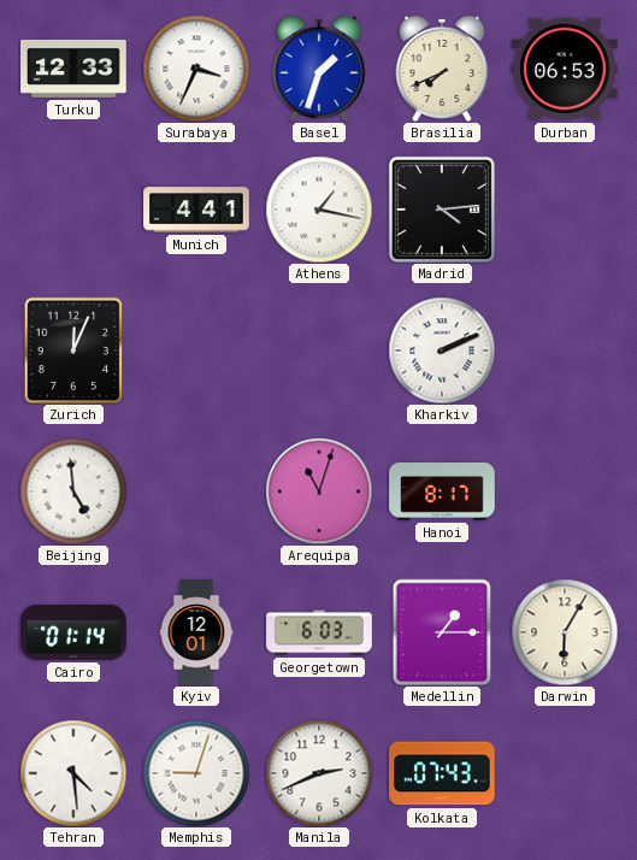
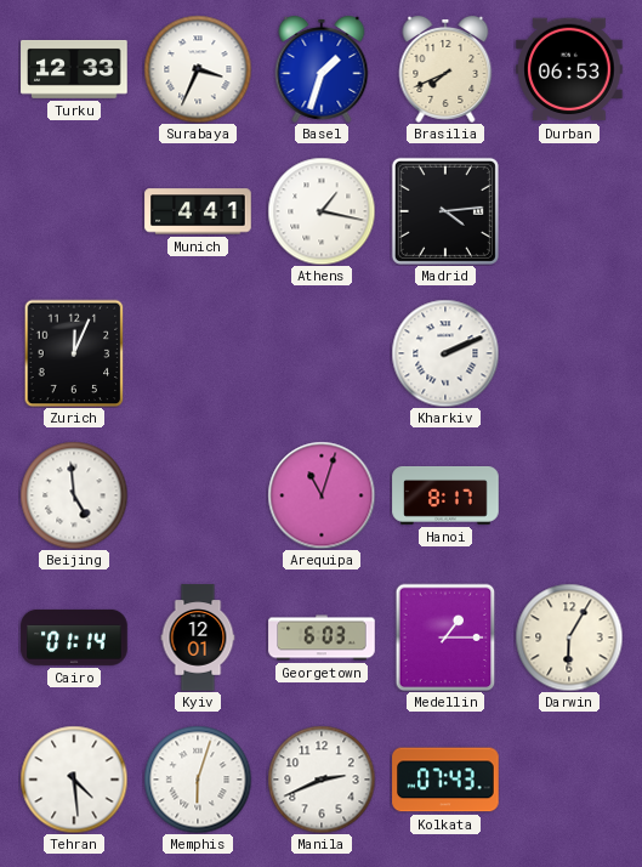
Memphis: 9:03 -> 6:03
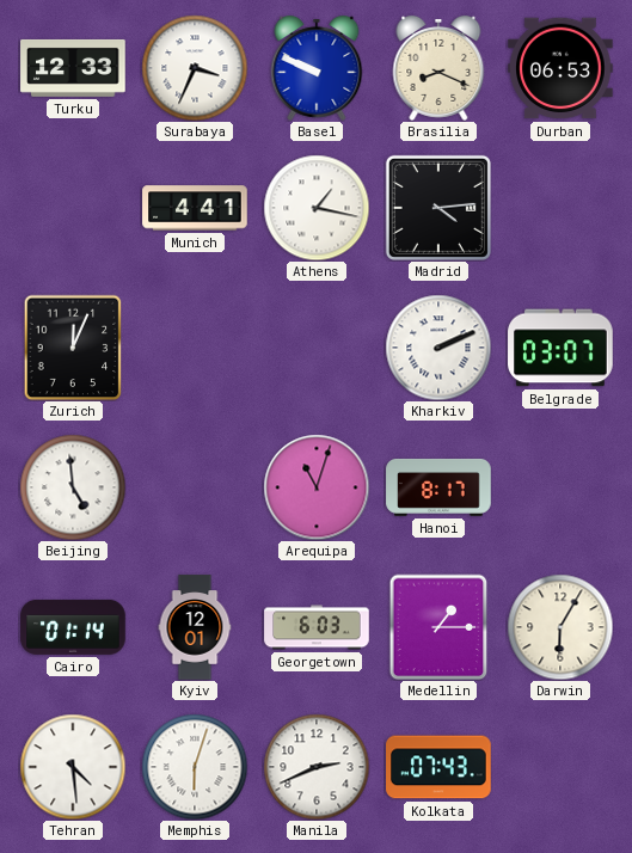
Basel: 1:33 -> 9:49
Brasilia: 7:41 -> 8:19
Belgrade: none -> 03:07
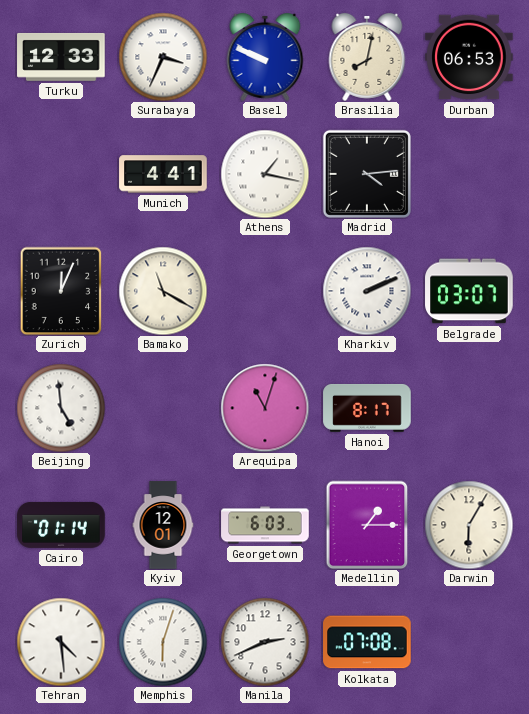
Brasilia: 8:19 -> 8:02
Bamako: none -> 11:20
Kolkata: 07:43 -> 07:08
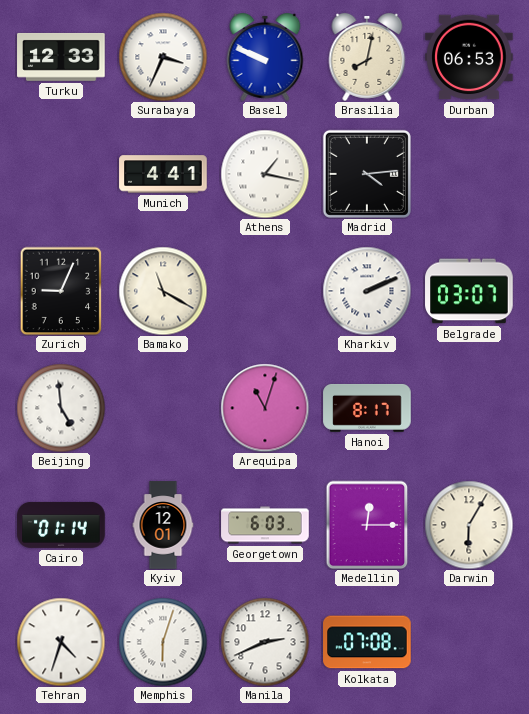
Zurich: 12:04 -> 9:04
Medellin: 1:15 -> 12:15
Tehran: 4:29 -> 4:33
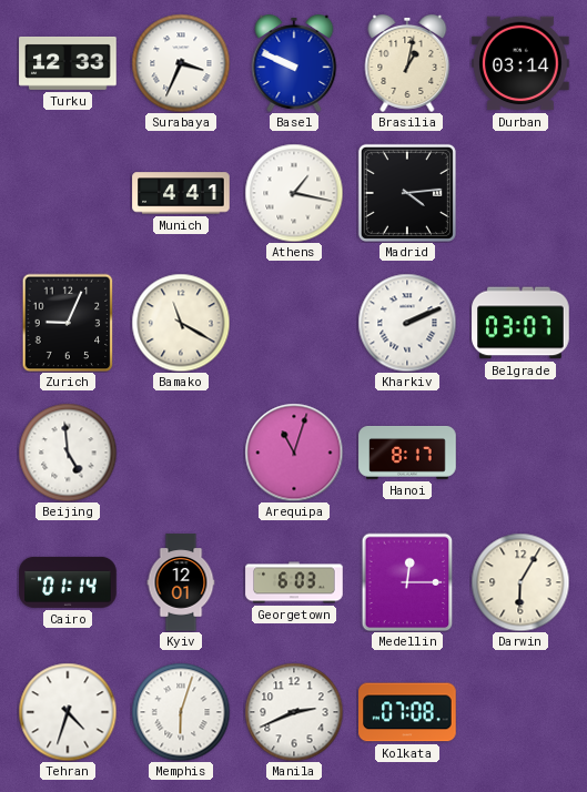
Brasilia: 8:02 -> 1:02
Durban: 06:53 -> 03:14
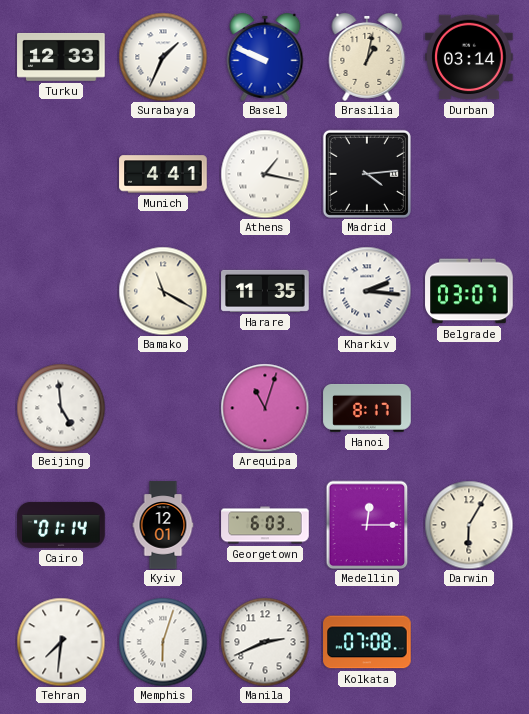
Surabaya: 3:34 -> 1:34
Zurich: 9:04 -> none
Harare: none -> 11:35
Kharkiv: 2:11 -> 2:16
Tehran: 4:33 -> 7:31
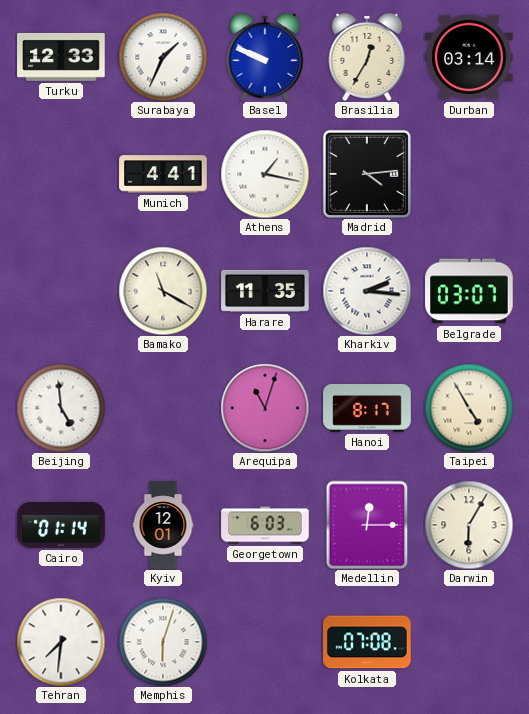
Brasilia: 1:02 -> 12:35
Taipei: none -> 4:55
Manila: 2:41 -> none
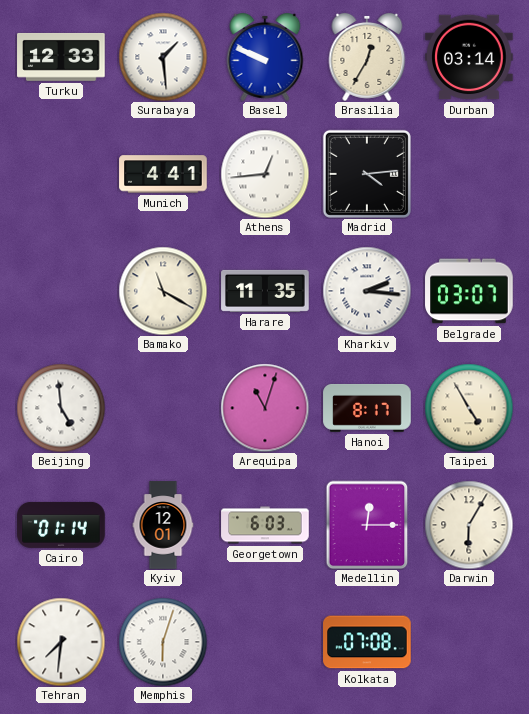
Surabaya: 1:34 -> 1:29
Athens: 1:17 -> 12:44
